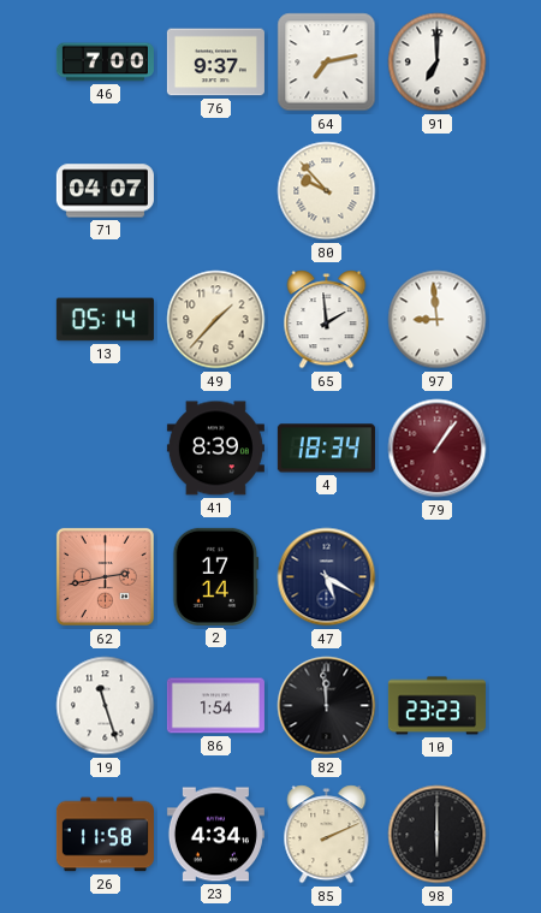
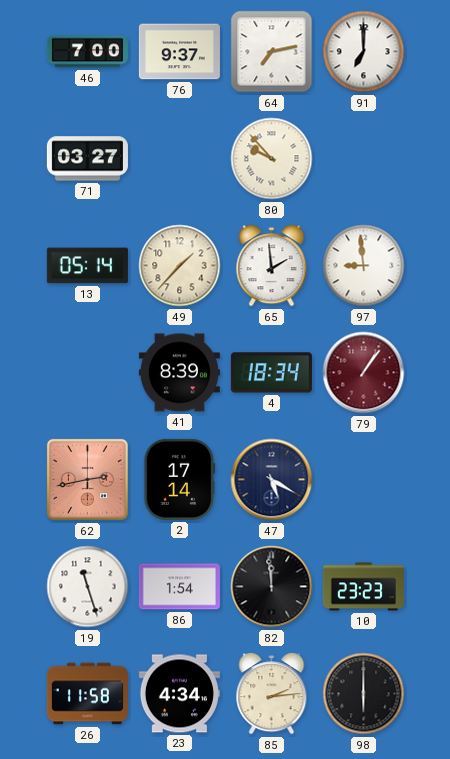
71: 04:07 -> 03:27
85: 2:11 -> 2:14
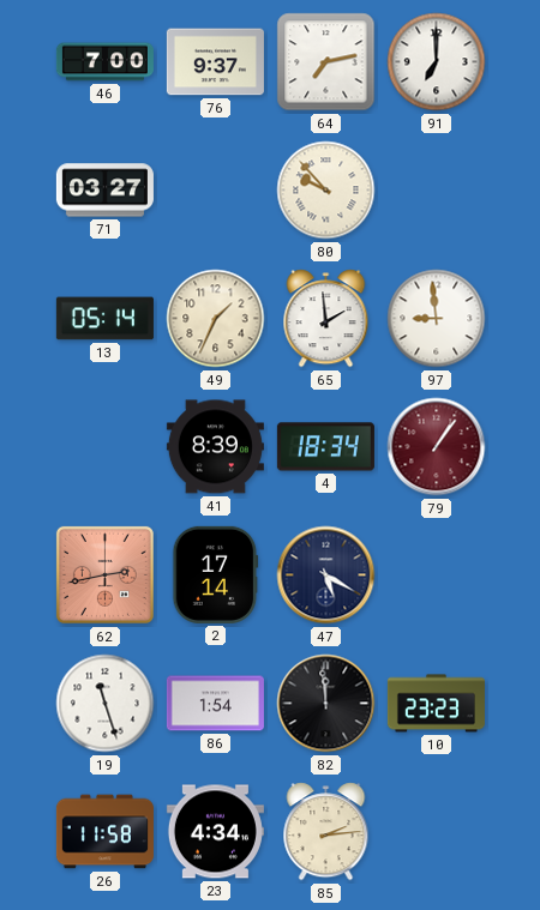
49: 1:37 -> 1:34
98: 6:00 -> none
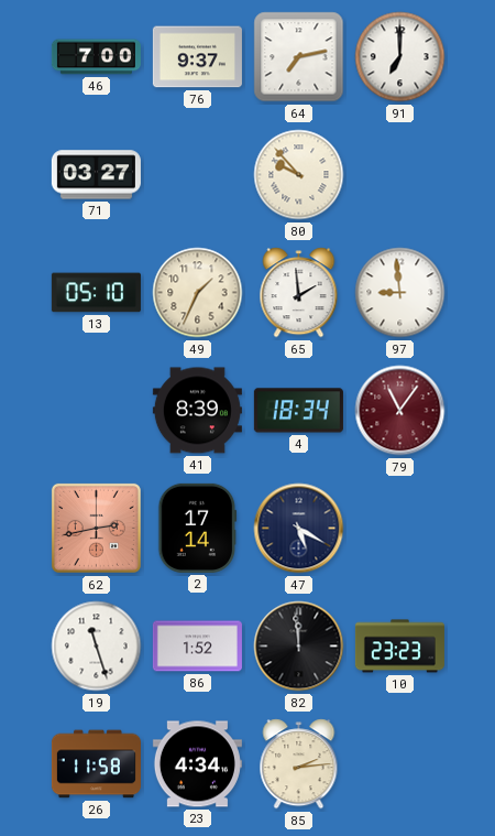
13: 05:14 -> 05:10
79: 1:06 -> 11:06
86: 1:54 -> 1:52
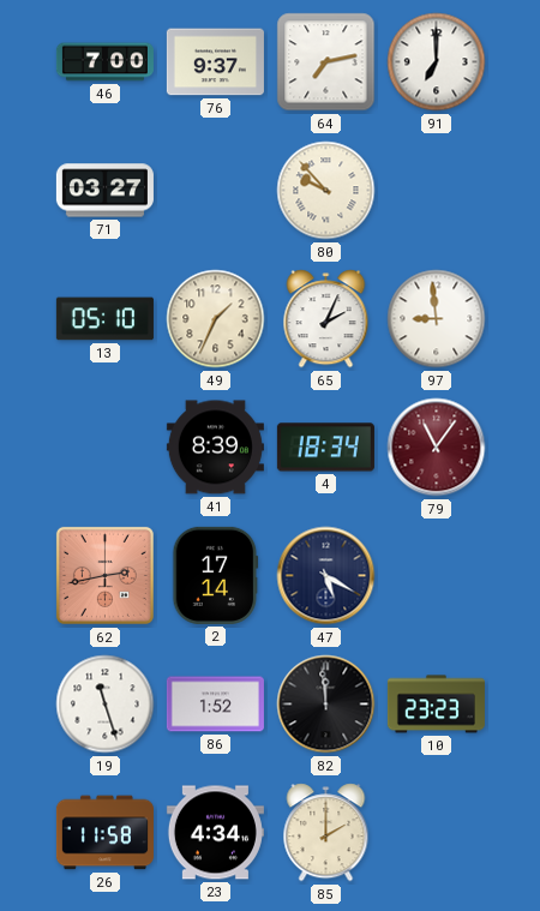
65: 1:59 -> 2:04
85: 2:14 -> 2:00
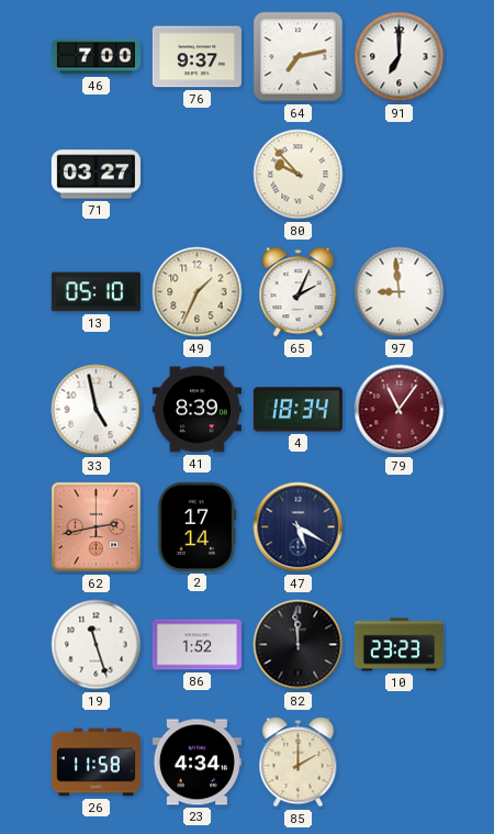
33: none -> 4:58
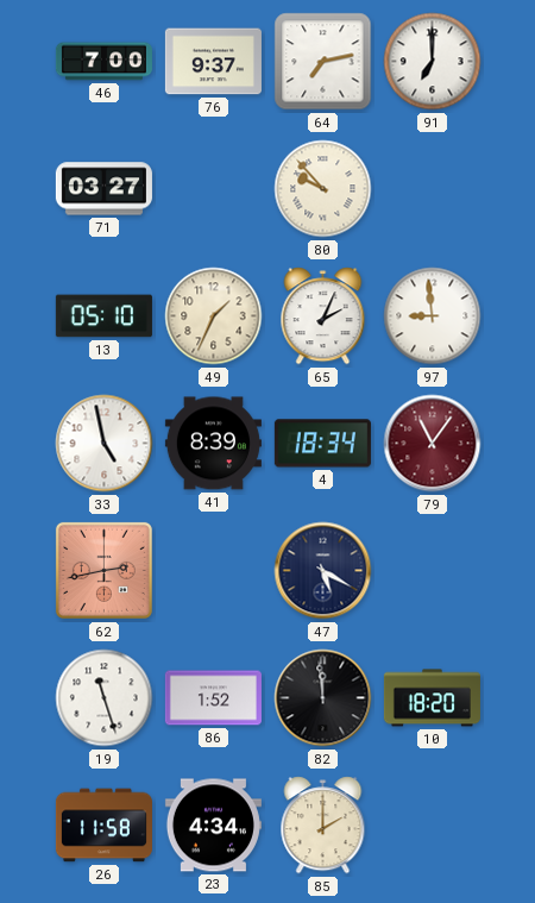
2: 17:14 -> none
10: 23:23 -> 18:20
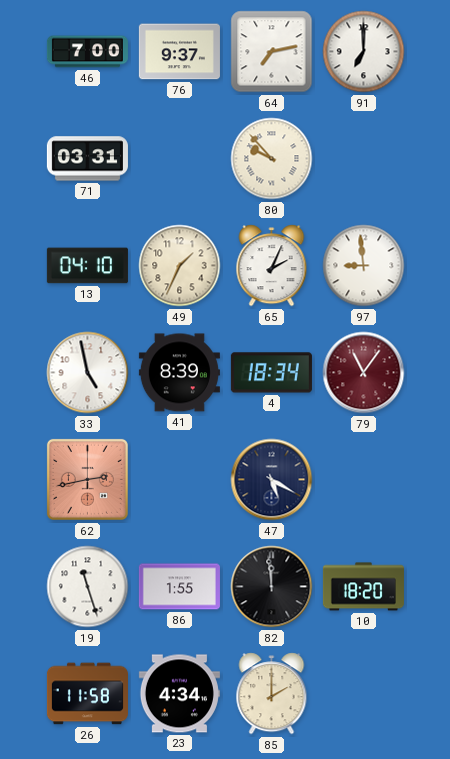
71: 03:27 -> 03:31
13: 05:10 -> 04:10
86: 1:52 -> 1:55
